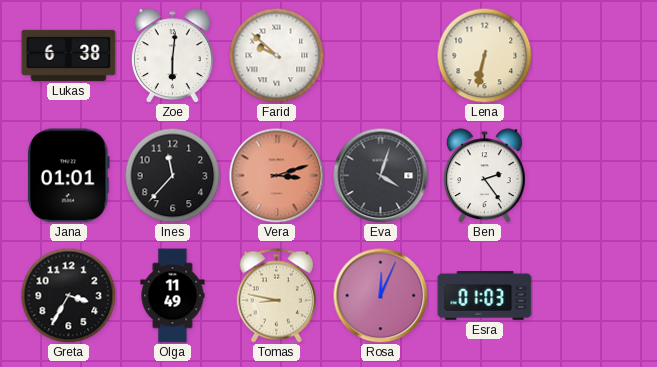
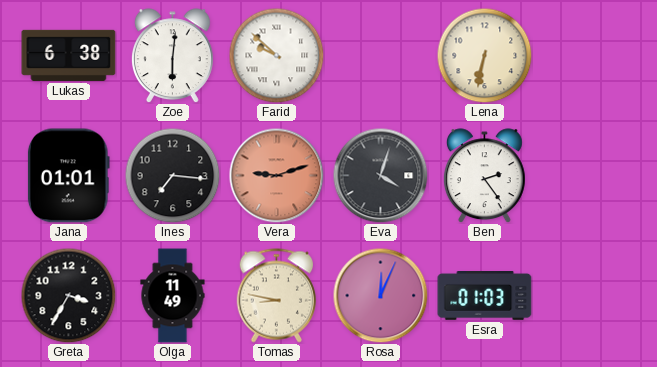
Ines: 11:37 -> 7:16
Vera: 3:12 -> 9:12
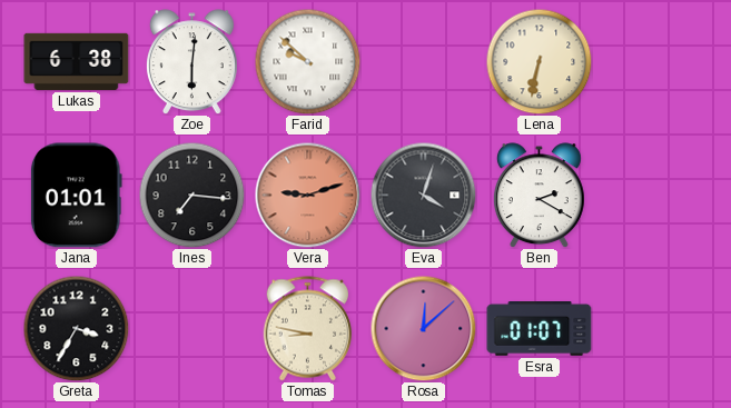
Ben: 2:24 -> 2:20
Olga: 11:49 -> none
Rosa: 12:04 -> 12:08
Esra: 01:03 -> 01:07
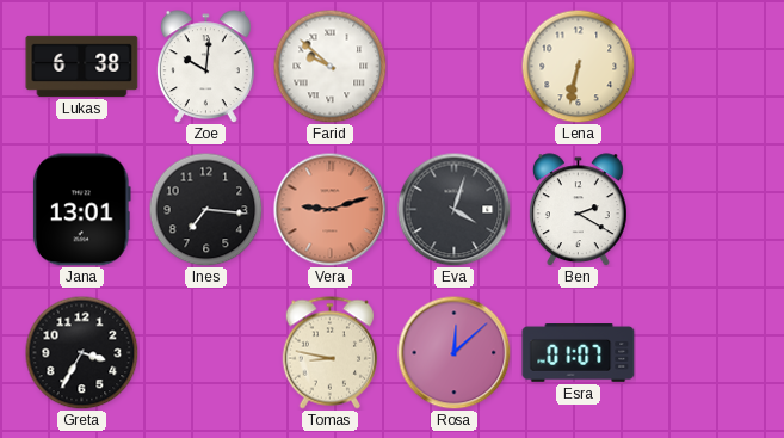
Zoe: 6:01 -> 10:01
Jana: 01:01 -> 13:01
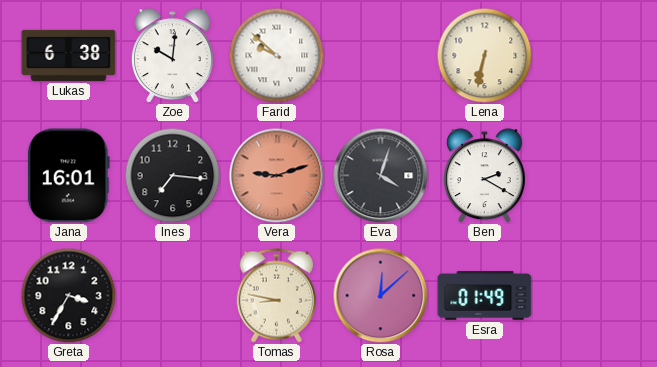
Jana: 13:01 -> 16:01
Esra: 01:07 -> 01:49
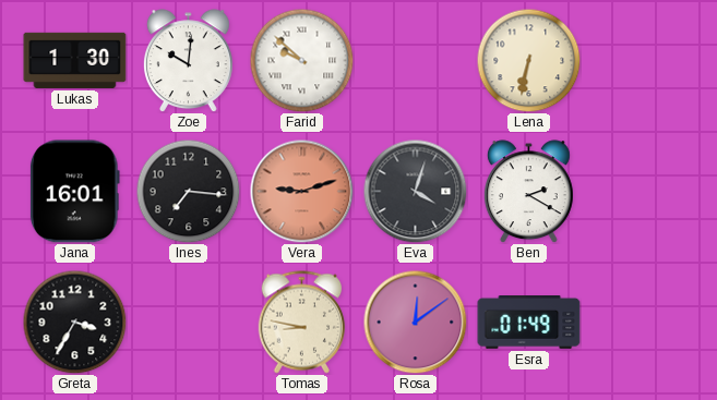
Lukas: 6:38 -> 1:30
Rosa: 12:08 -> 12:09
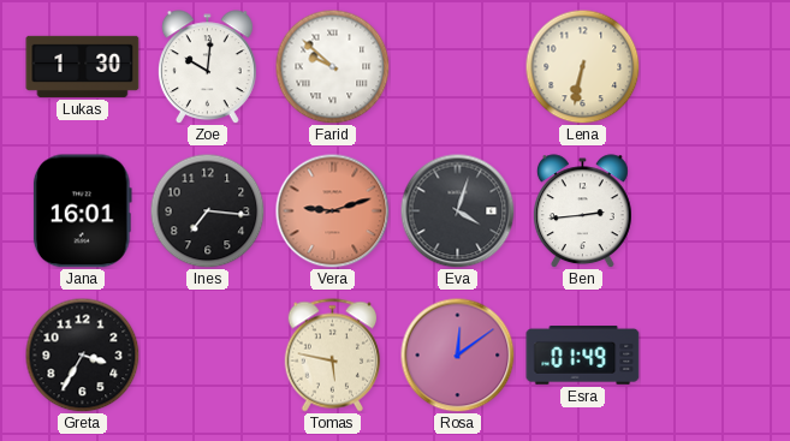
Ben: 2:20 -> 2:44
Tomas: 8:47 -> 5:47
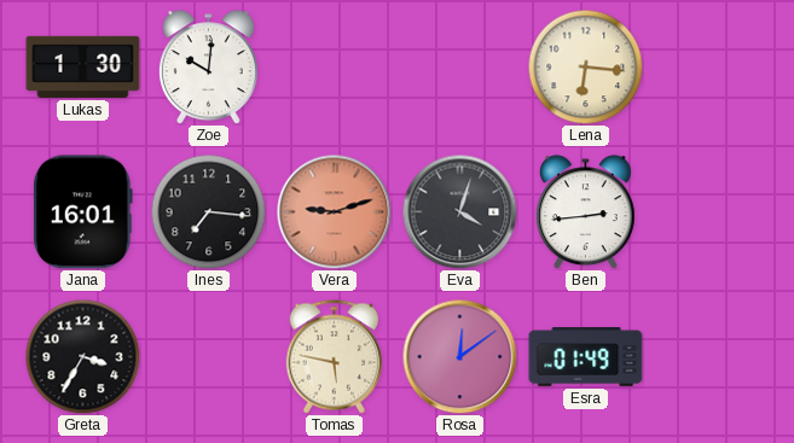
Farid: 9:52 -> none
Lena: 6:32 -> 6:16
